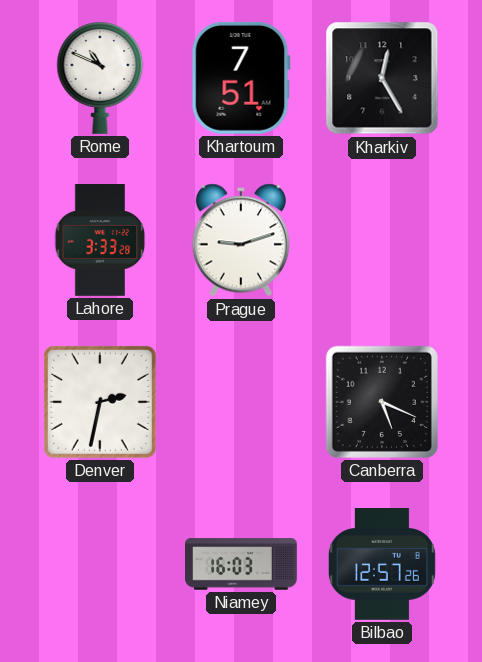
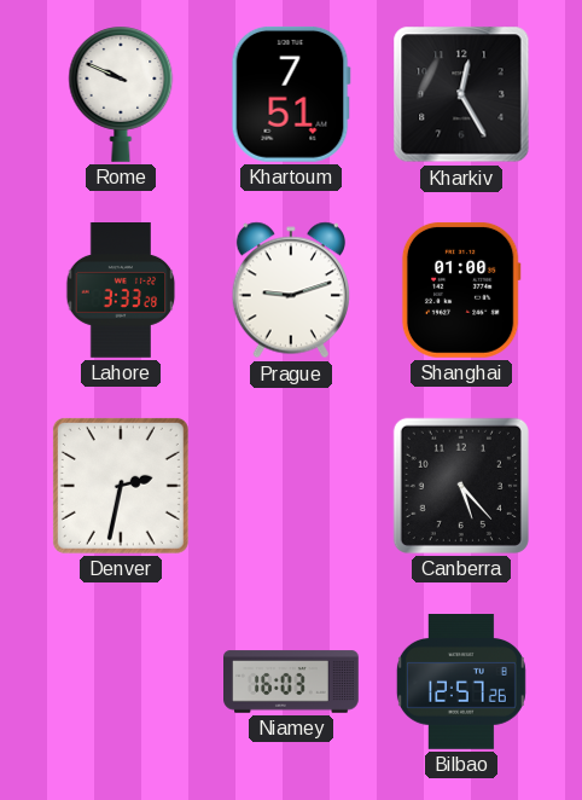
Rome: 10:49 -> 9:49
Shanghai: none -> 01:00
Canberra: 5:19 -> 5:23
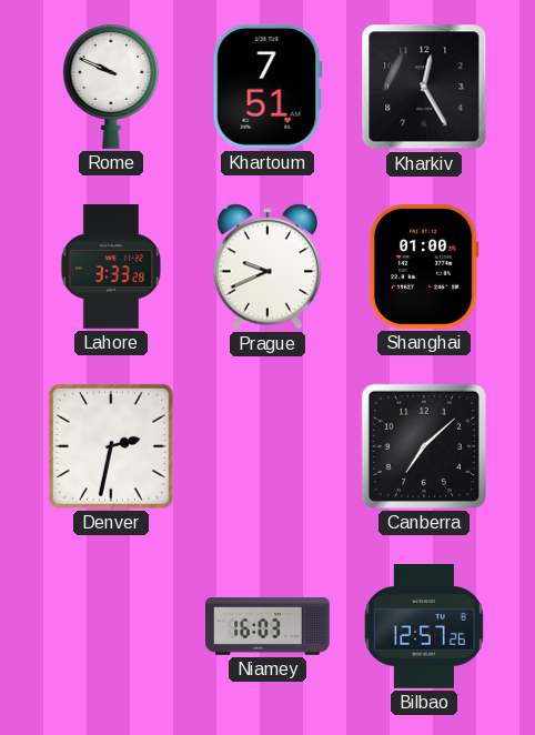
Prague: 9:12 -> 9:41
Canberra: 5:23 -> 7:08
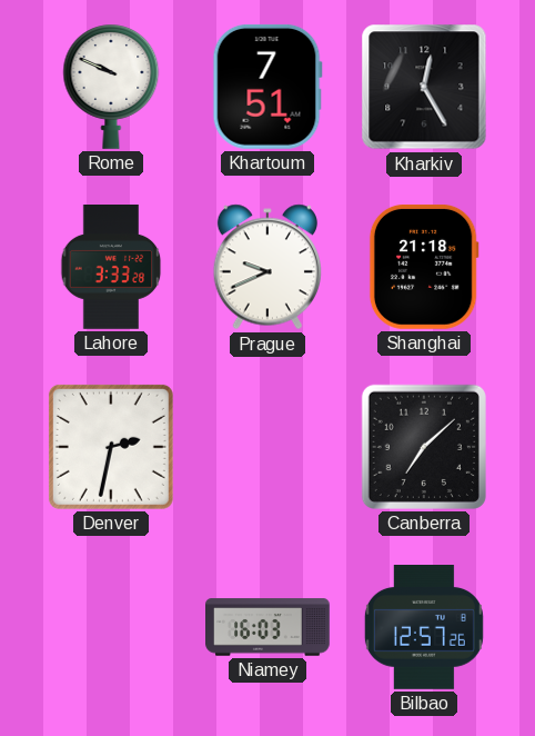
Shanghai: 01:00 -> 21:18
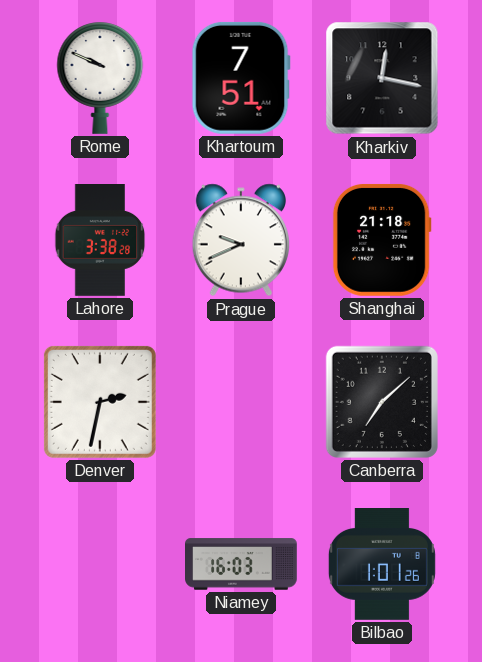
Kharkiv: 12:25 -> 12:17
Lahore: 3:33 -> 3:38
Bilbao: 12:57 -> 1:01
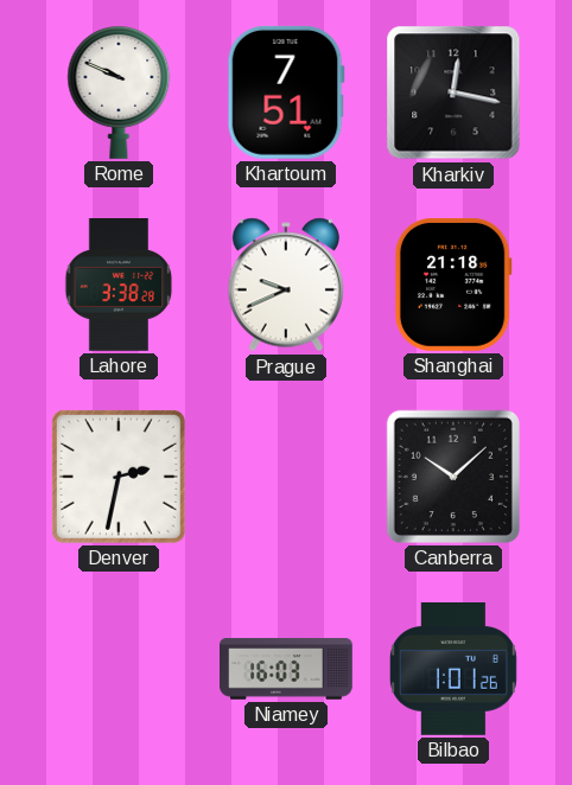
Canberra: 7:08 -> 10:08
